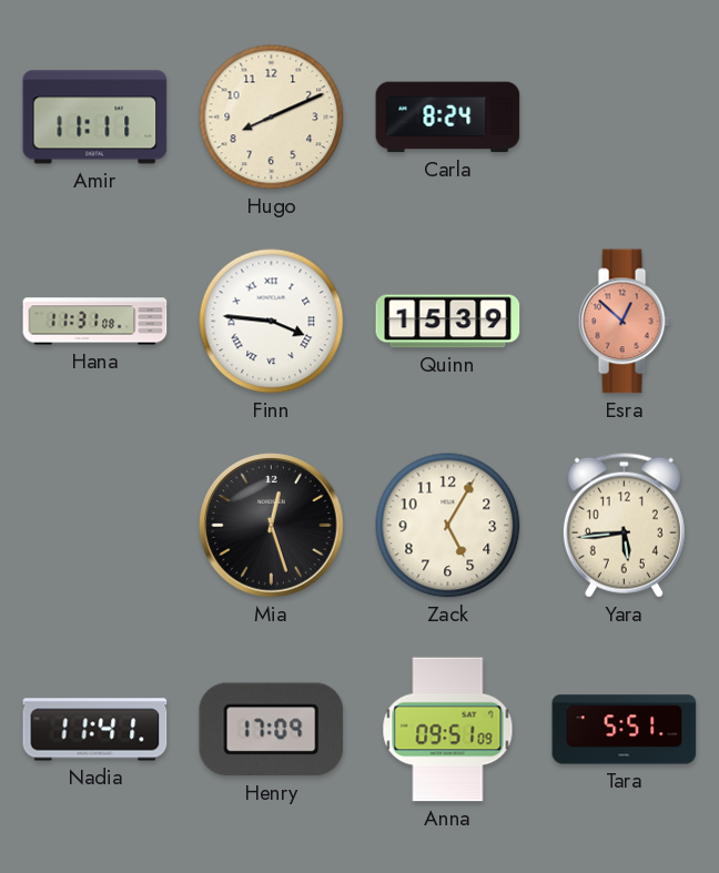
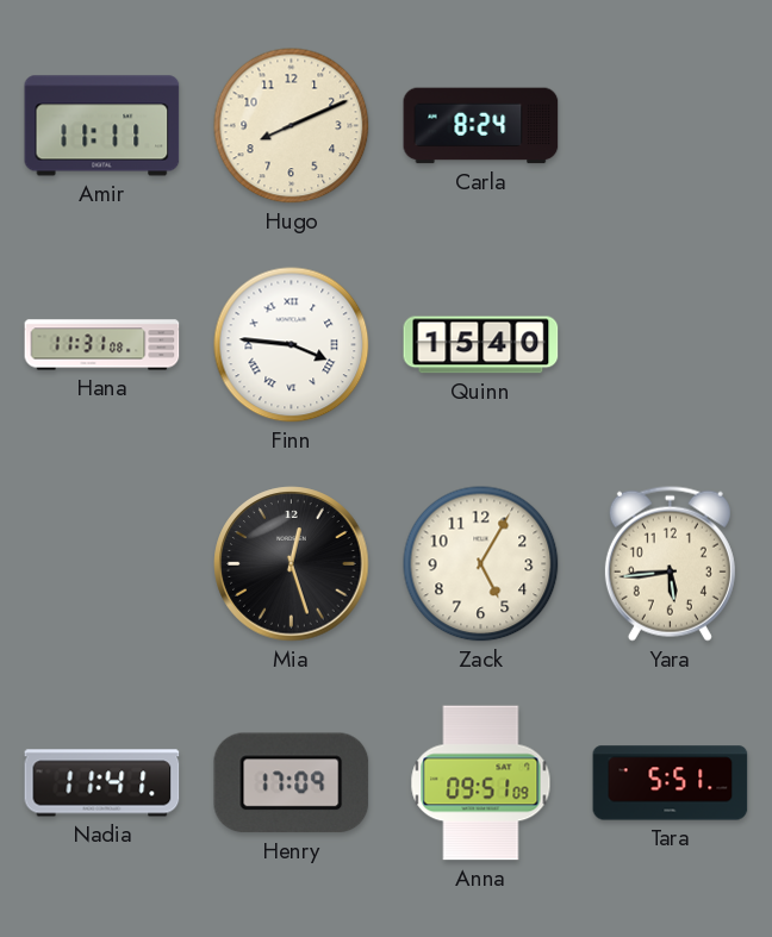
Quinn: 15:39 -> 15:40
Esra: 12:52 -> none
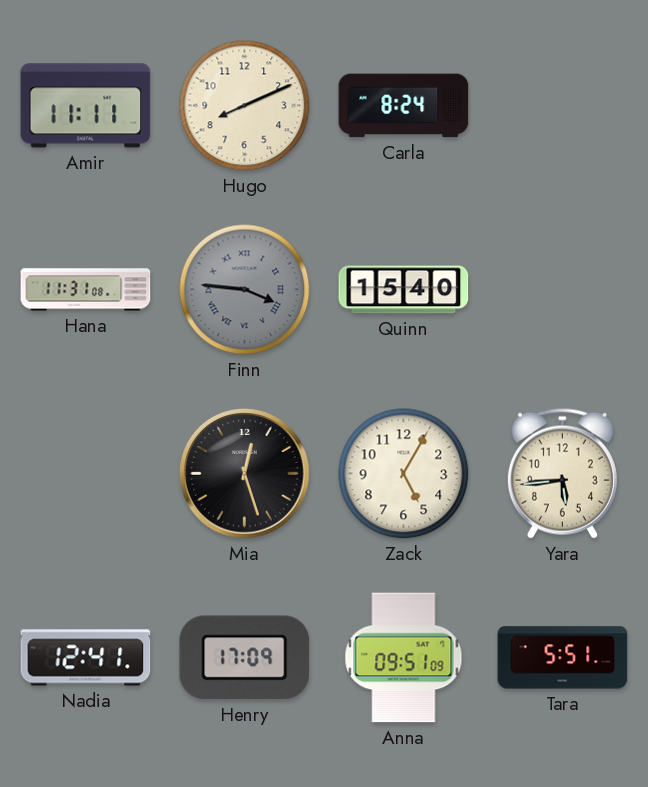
Finn dial: white -> grey
Nadia: 11:41 -> 12:41
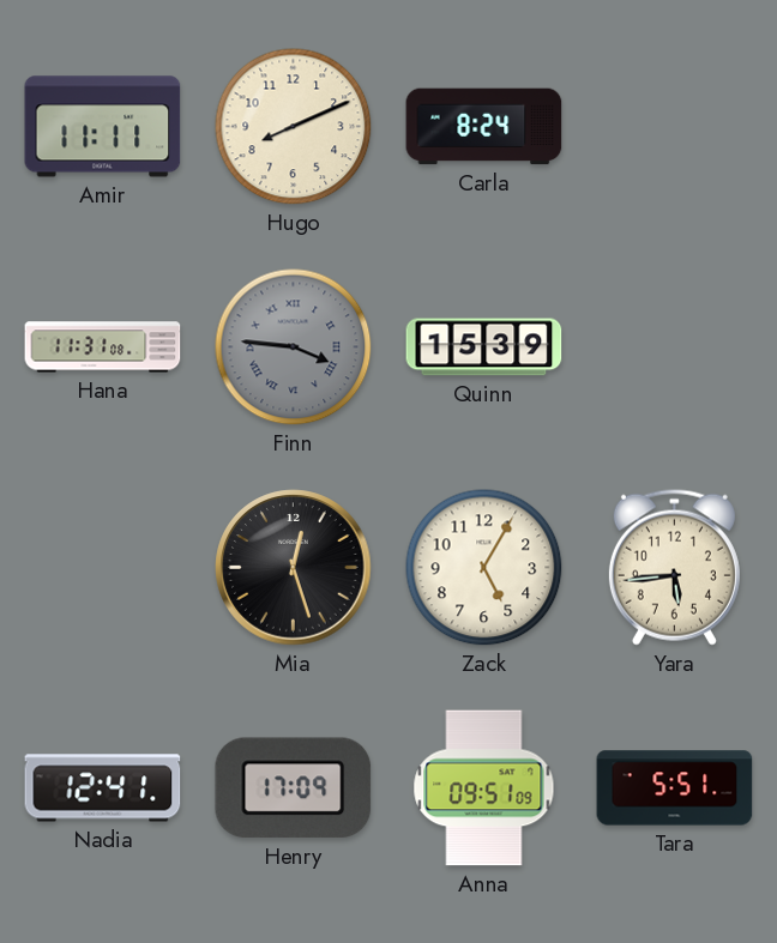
Quinn: 15:40 -> 15:39
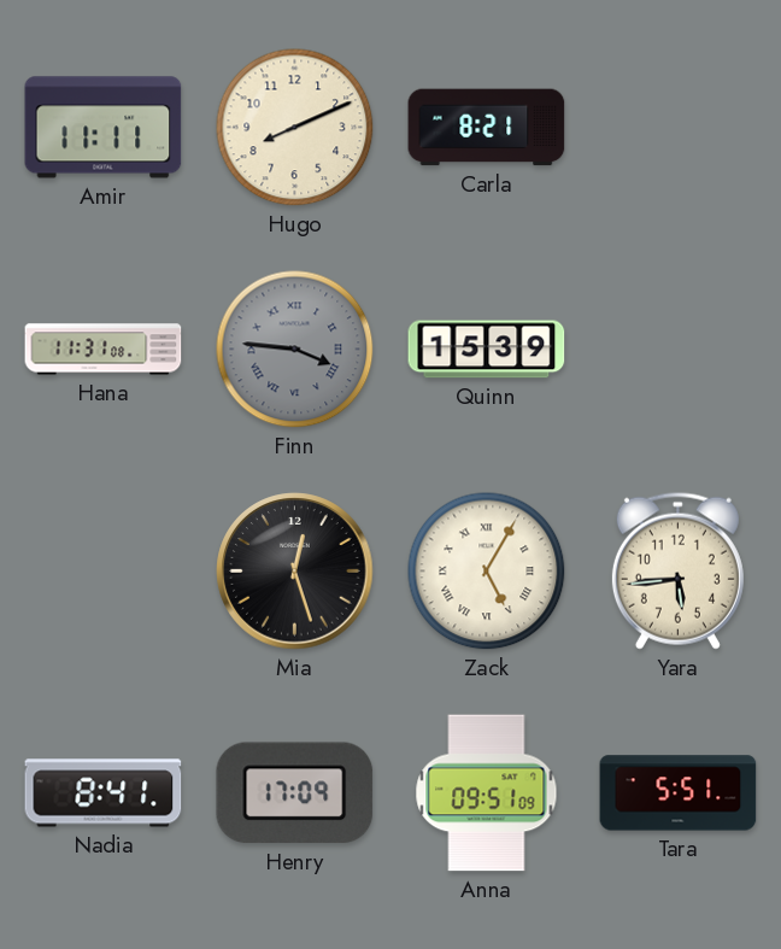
Carla: 8:24 -> 8:21
Zack numerals: Arabic -> Roman
Nadia: 12:41 -> 8:41
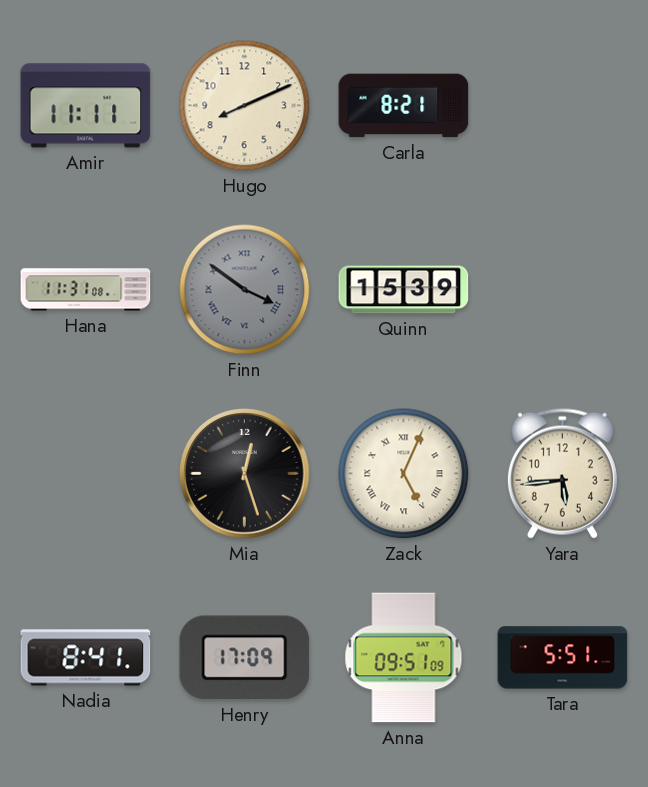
Finn: 3:46 -> 3:51
Zack: 5:05 -> 5:04
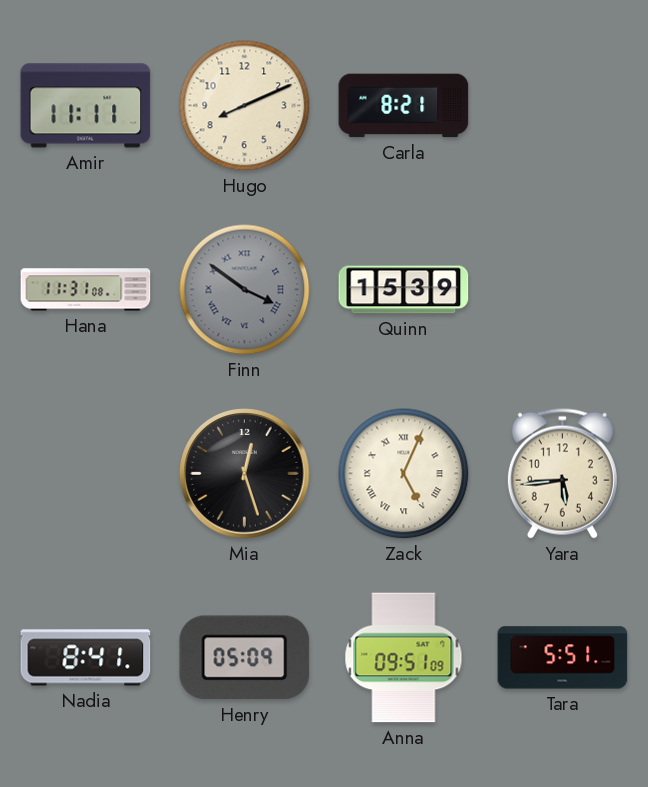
Henry: 17:09 -> 05:09
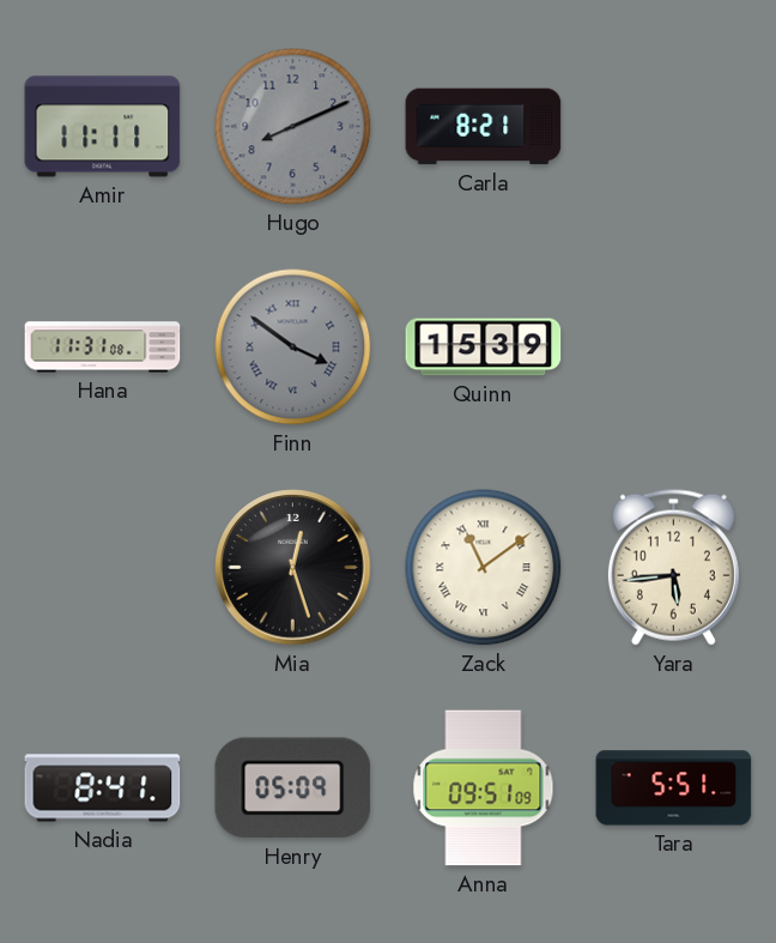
Hugo dial: cream -> grey
Zack: 5:04 -> 11:09
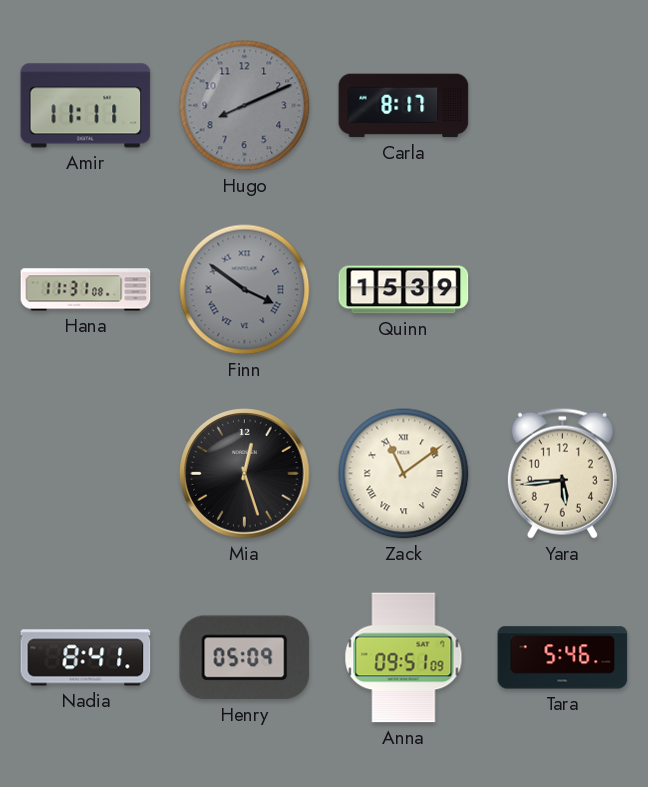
Carla: 8:21 -> 8:17
Tara: 5:51 -> 5:46
